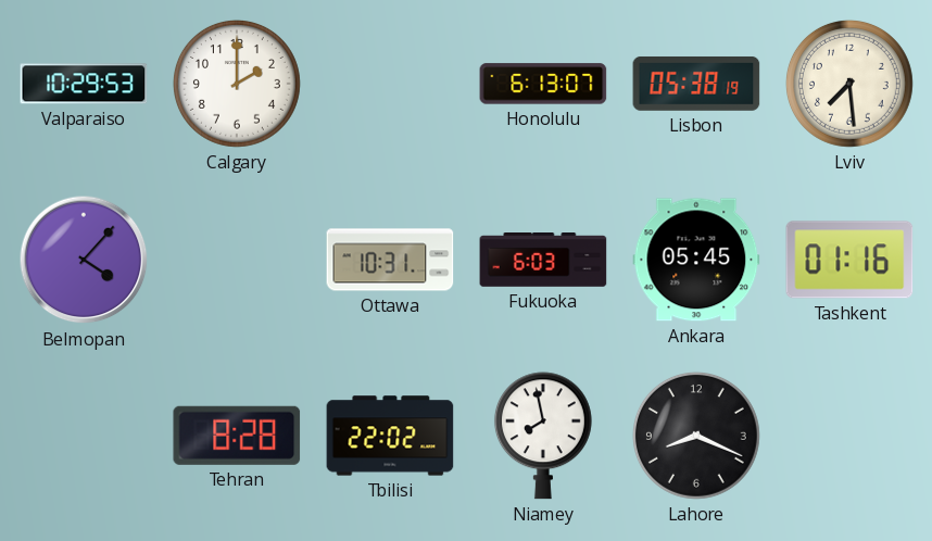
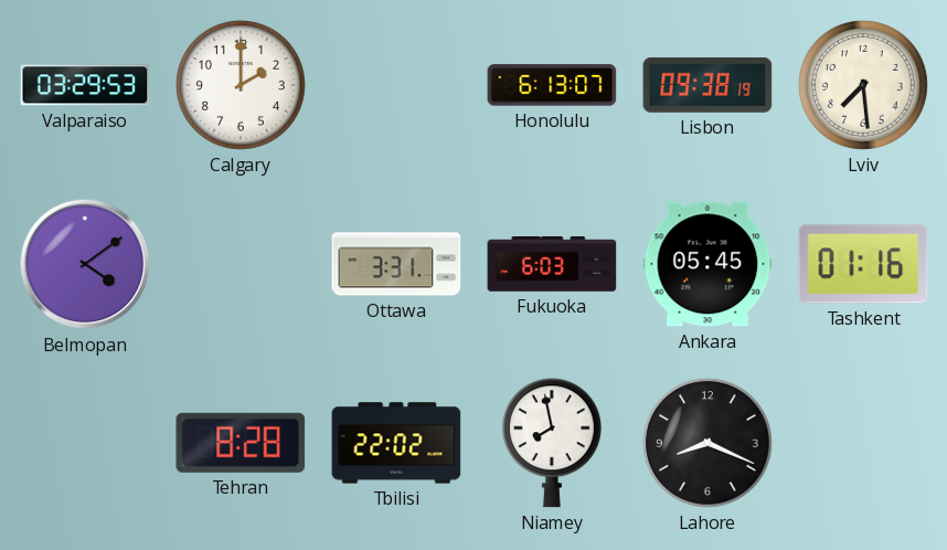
Valparaiso: 10:29 -> 03:29
Lisbon: 05:38 -> 09:38
Belmopan: 4:07 -> 4:09
Ottawa: 10:31 -> 3:31
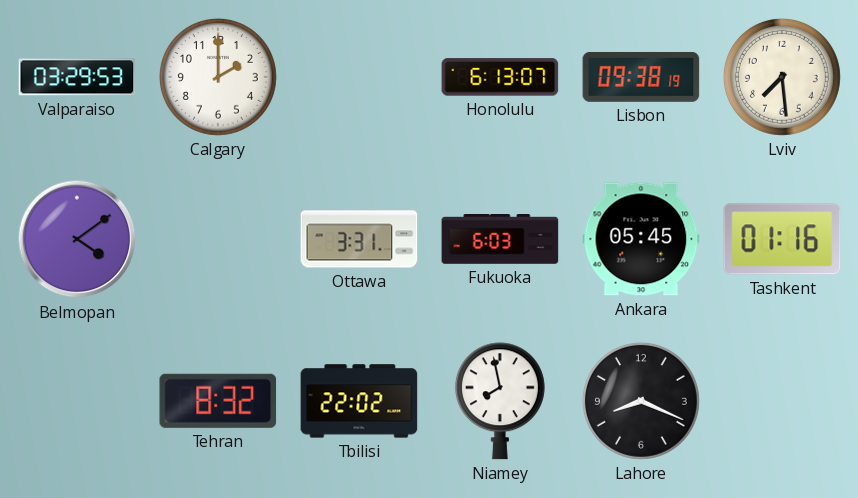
Tehran: 8:28 -> 8:32
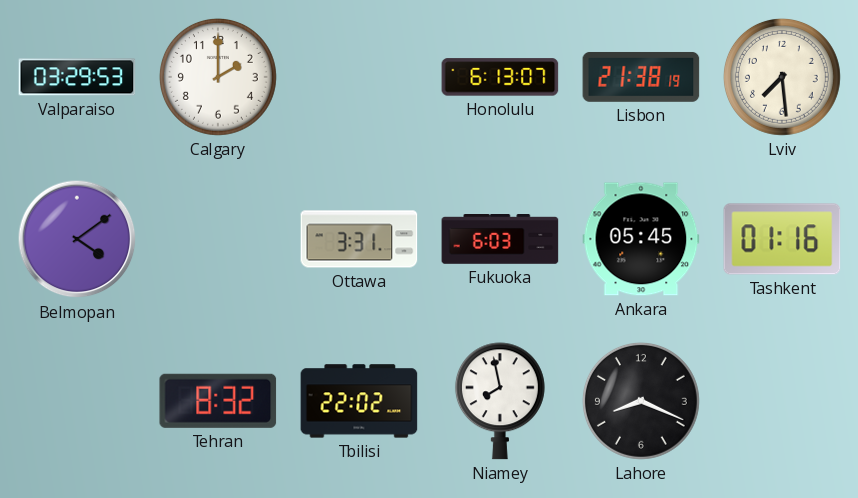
Lisbon: 09:38 -> 21:38
